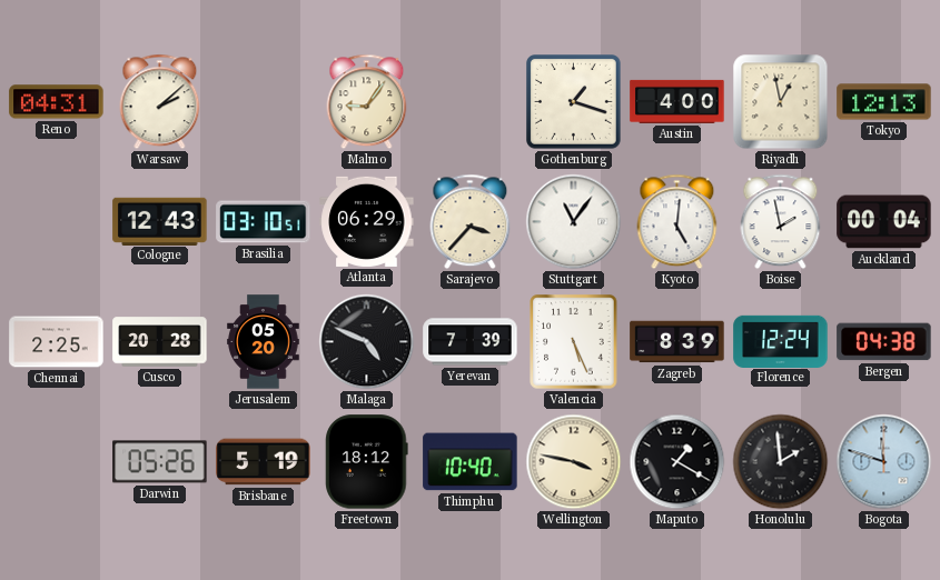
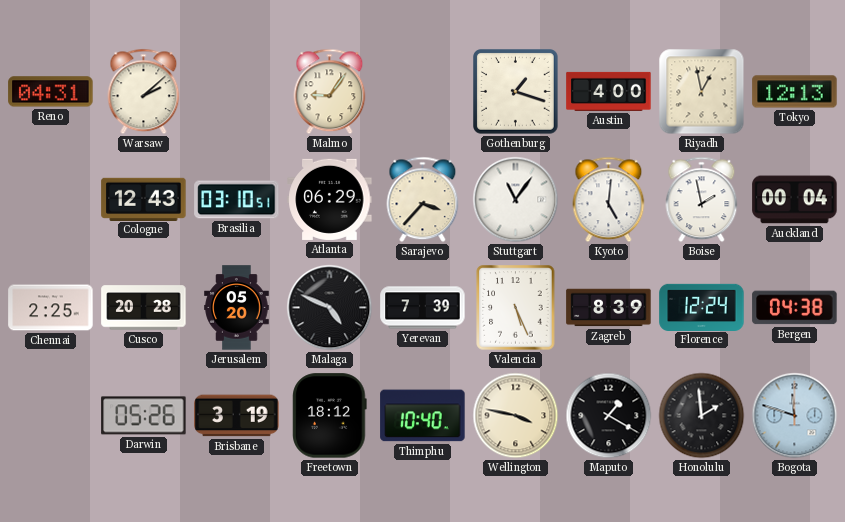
Brisbane: 5:19 -> 3:19
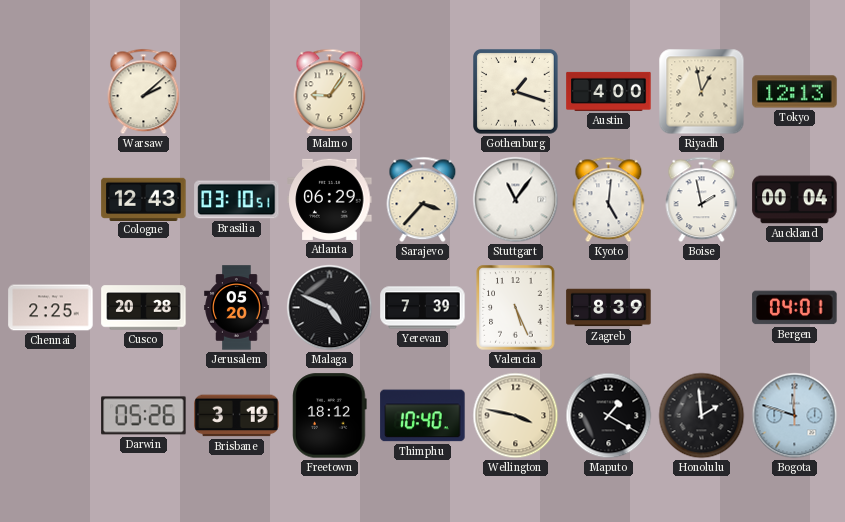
Reno: 04:31 -> none
Florence: 12:24 -> none
Bergen: 04:38 -> 04:01
